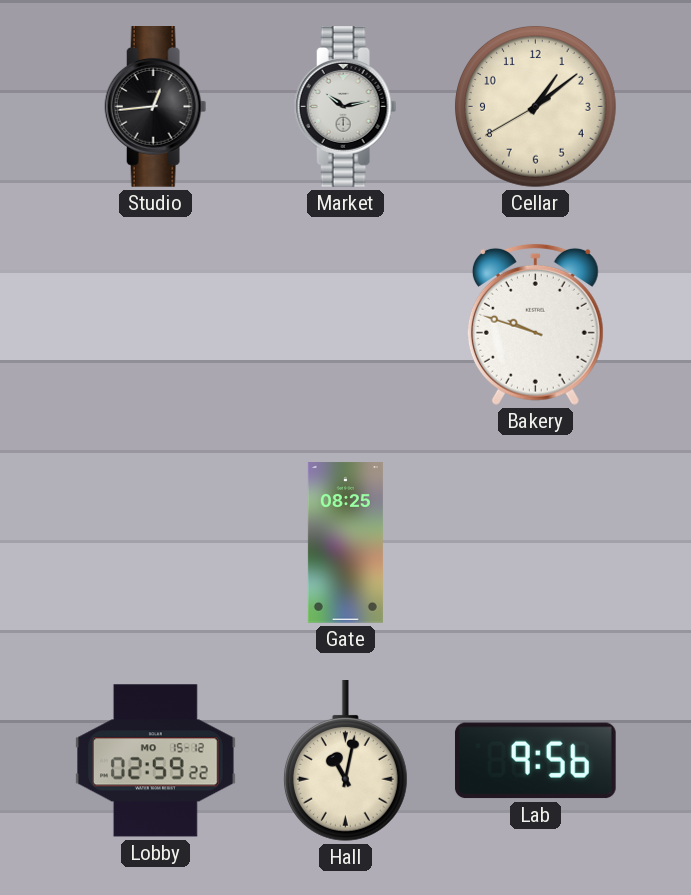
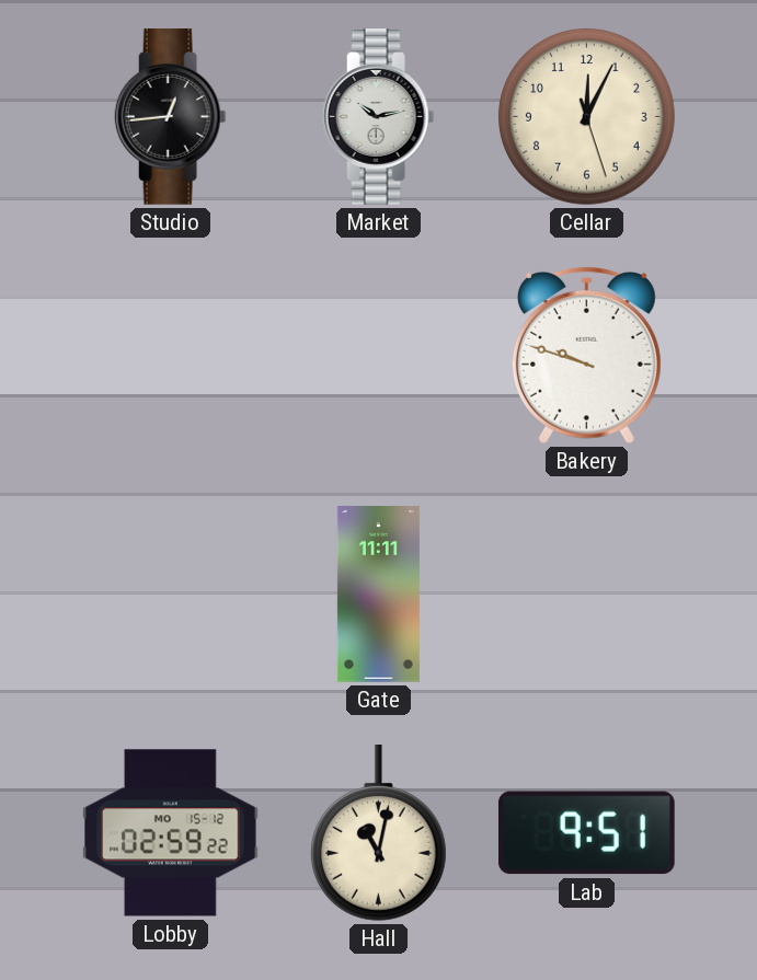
Cellar: 1:08 -> 12:04
Gate: 08:25 -> 11:11
Lab: 9:56 -> 9:51
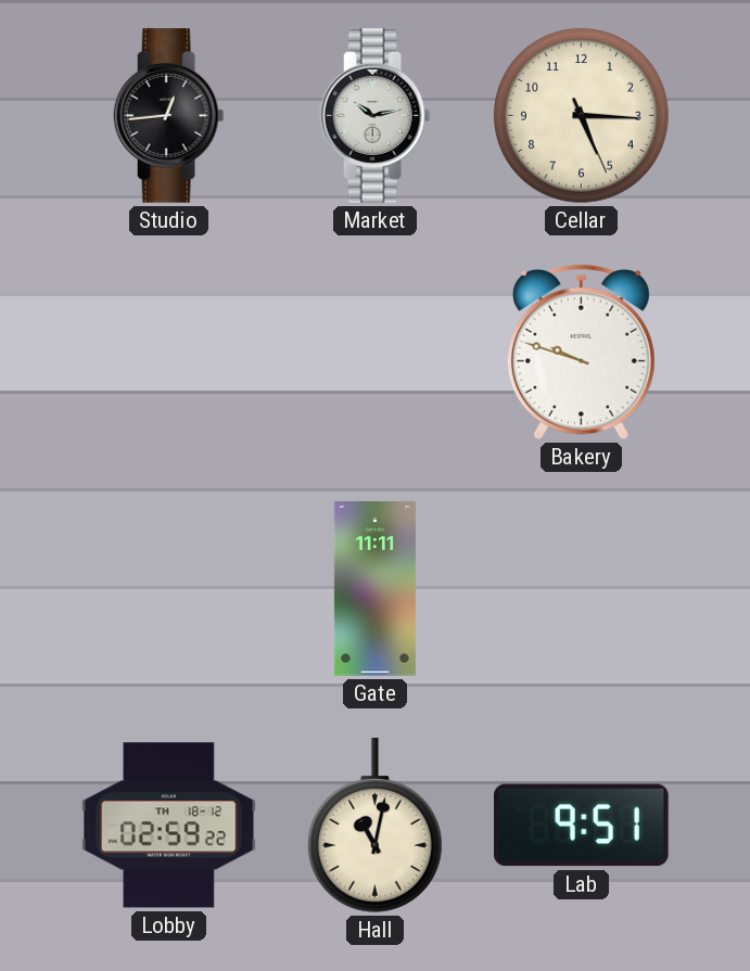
Cellar: 12:04 -> 5:15
Lobby date: MO 15-12 -> TH 18-12
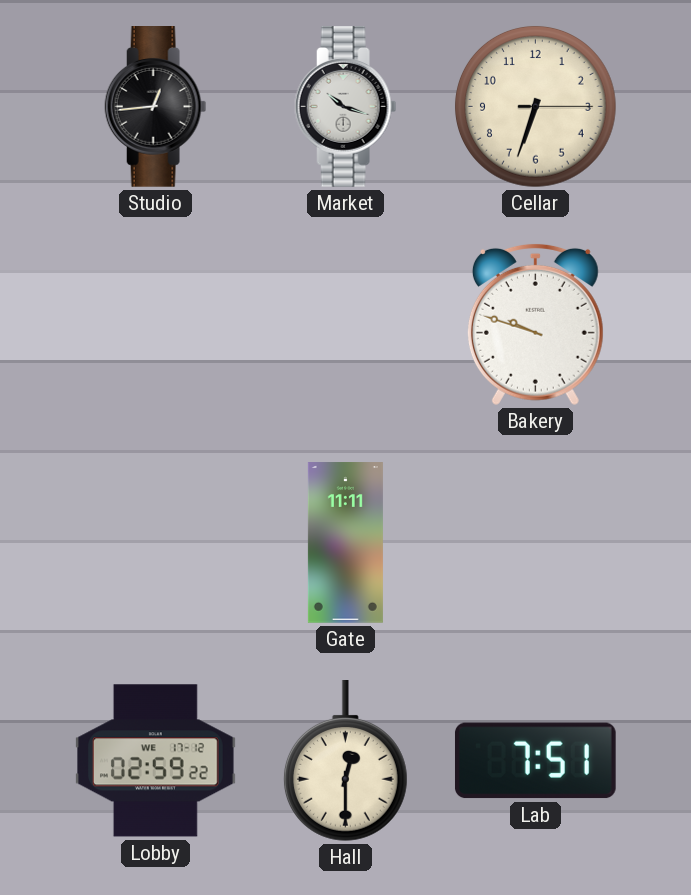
Market: 10:13 -> 10:18
Cellar: 5:15 -> 6:33
Lobby date: TH 18-12 -> WE 17-12
Hall: 11:02 -> 12:30
Lab: 9:51 -> 7:51
